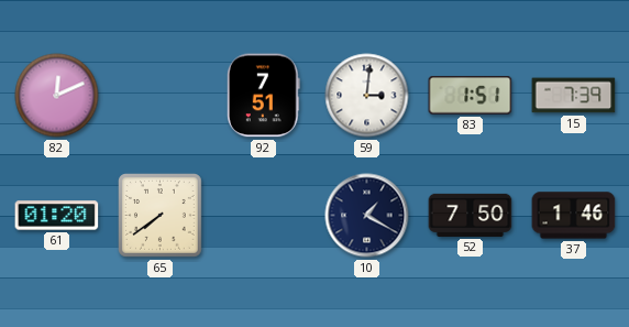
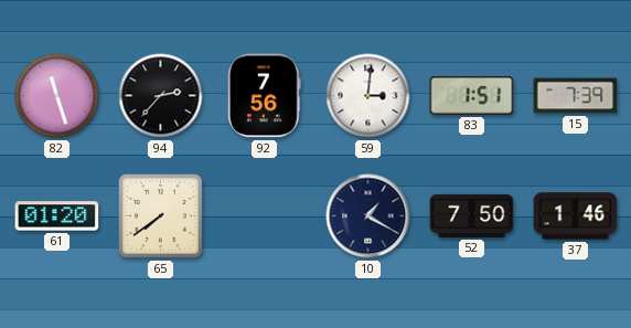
82: 12:11 -> 11:27
94: none -> 2:37
92: 7:51 -> 7:56
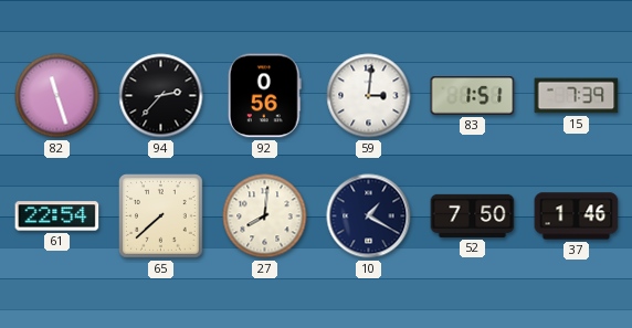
92: 7:56 -> 0:56
61: 01:20 -> 22:54
65: 7:39 -> 7:38
27: none -> 8:01
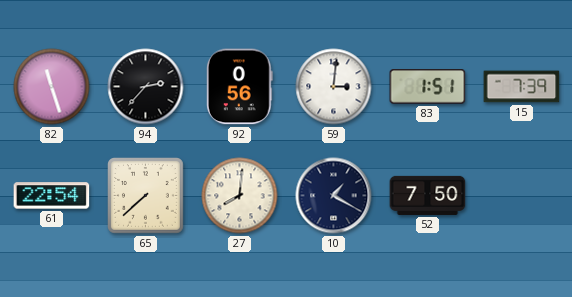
37: 1:46 -> none
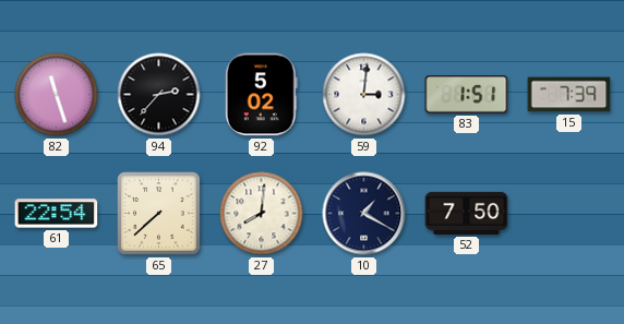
92: 0:56 -> 5:02
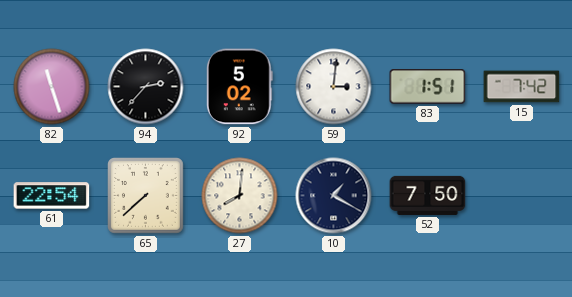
15: 7:39 -> 7:42
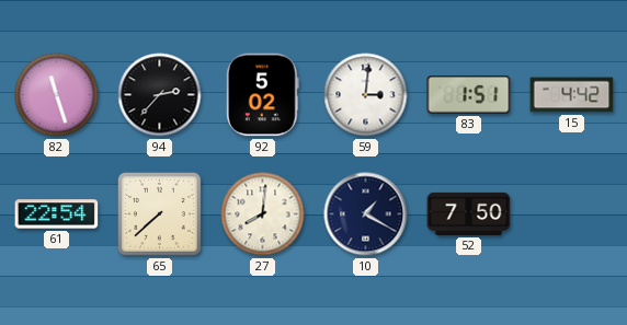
15: 7:42 -> 4:42
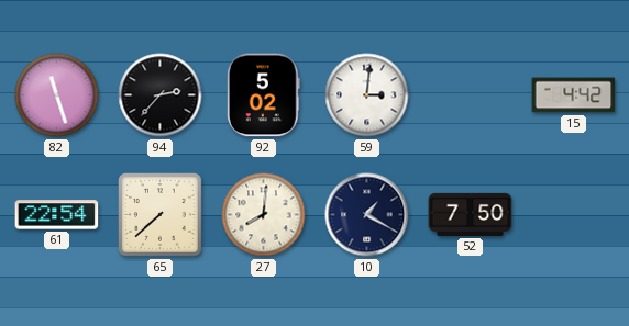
83: 1:51 -> none
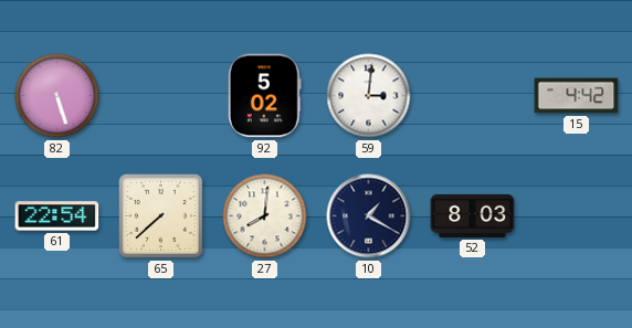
82: 11:27 -> 5:27
94: 2:37 -> none
52: 7:50 -> 8:03
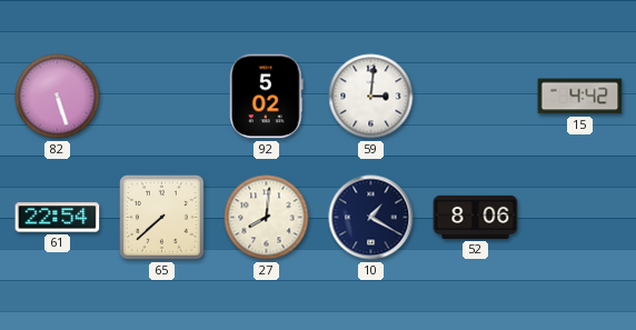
52: 8:03 -> 8:06
